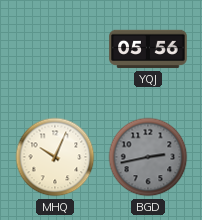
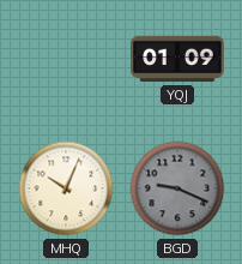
YQJ: 05:56 -> 01:09
BGD: 2:43 -> 9:19
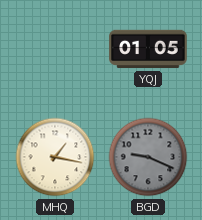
YQJ: 01:09 -> 01:05
MHQ: 10:04 -> 1:17
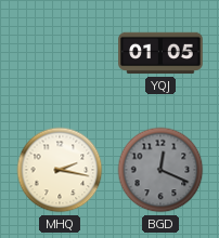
MHQ: 1:17 -> 2:17
BGD: 9:19 -> 12:19
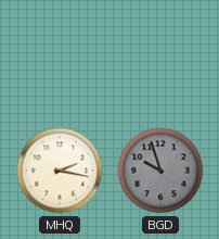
YQJ: 01:05 -> none
BGD: 12:19 -> 9:57
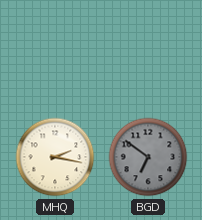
BGD: 9:57 -> 6:51
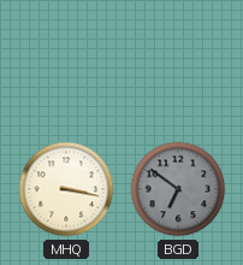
MHQ: 2:17 -> 3:17
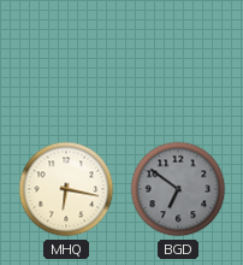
MHQ: 3:17 -> 6:17
